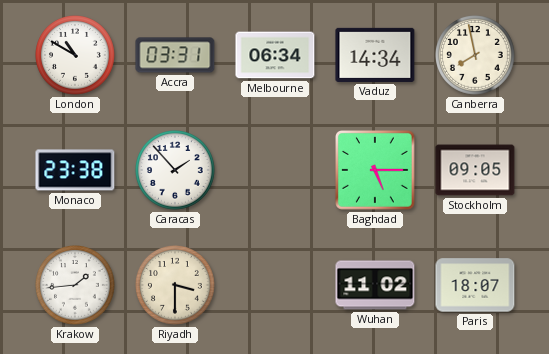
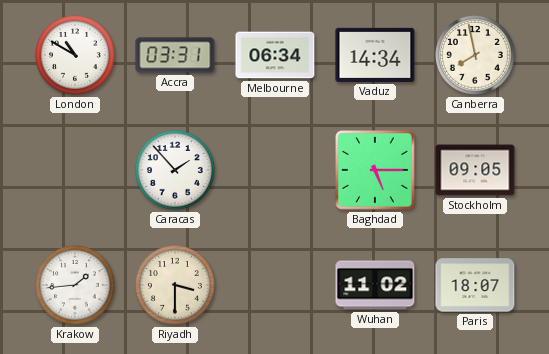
Monaco: 23:38 -> none
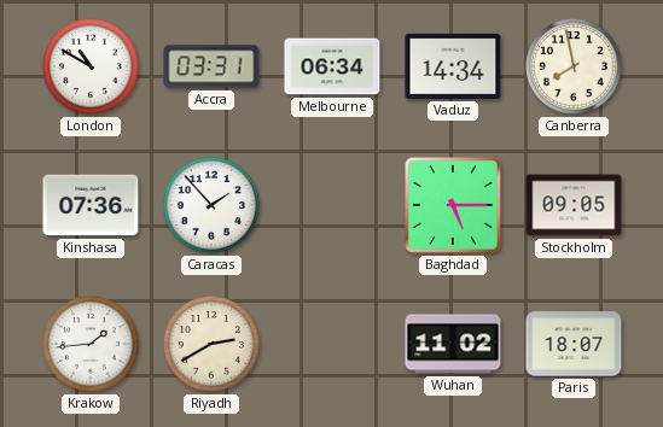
Kinshasa: none -> 07:36
Riyadh: 3:30 -> 2:40
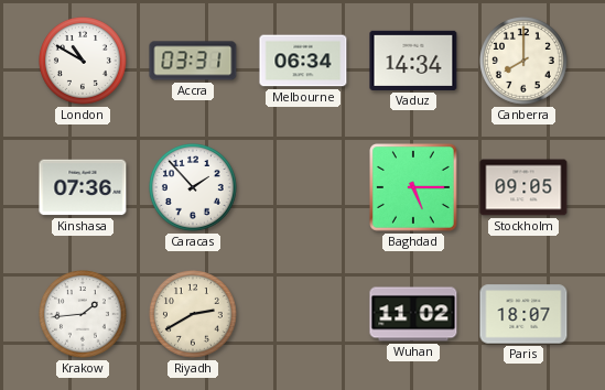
Canberra: 7:58 -> 8:00
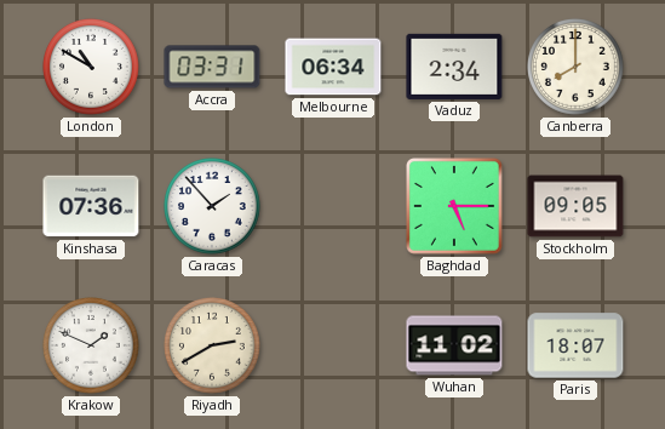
Vaduz: 14:34 -> 2:34
Krakow: 1:44 -> 1:49
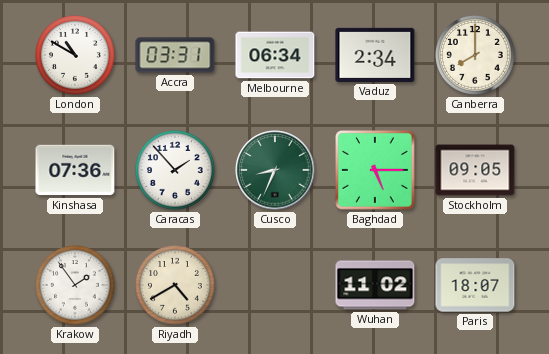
Cusco: none -> 8:34
Krakow: 1:49 -> 1:54
Riyadh: 2:40 -> 4:40
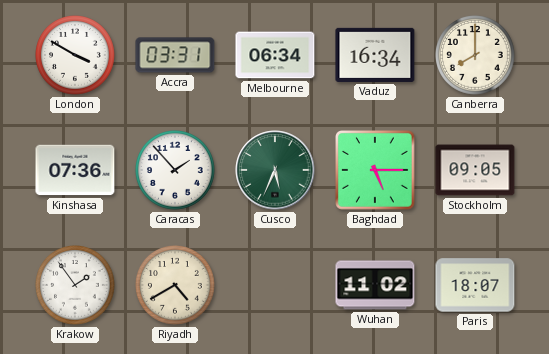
London: 10:50 -> 3:50
Vaduz: 2:34 -> 16:34
Cusco: 8:34 -> 5:34
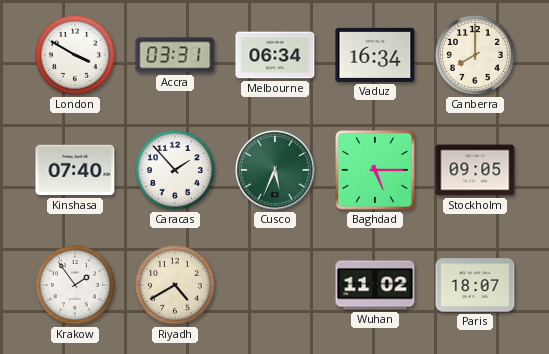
Kinshasa: 07:36 -> 07:40
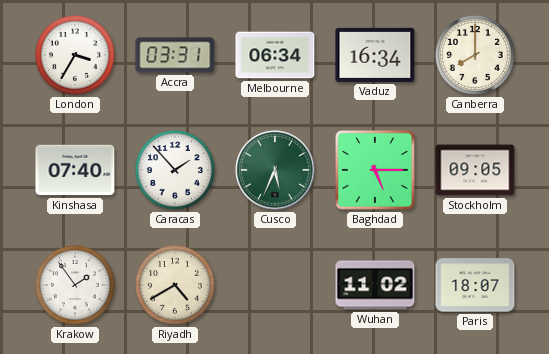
London: 3:50 -> 3:35
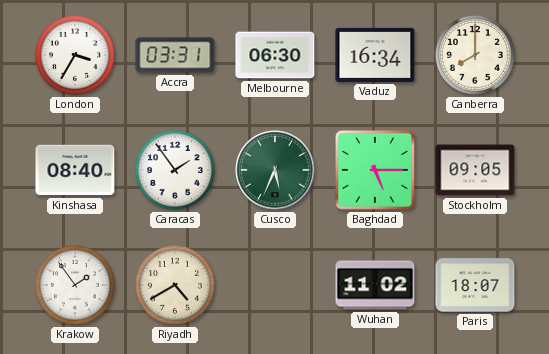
Melbourne: 06:34 -> 06:30
Kinshasa: 07:40 -> 08:40
Caracas: 1:53 -> 1:54
